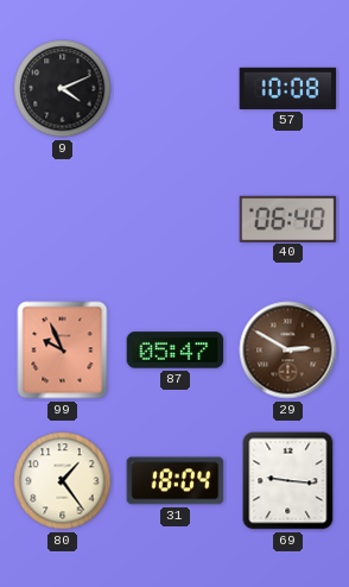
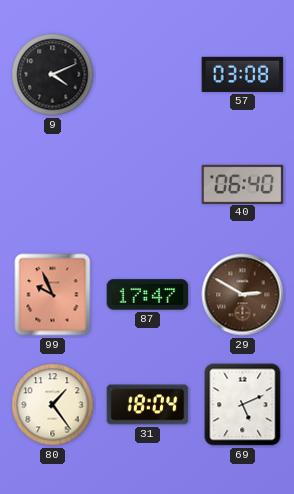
57: 10:08 -> 03:08
87: 05:47 -> 17:47
69: 9:16 -> 5:11
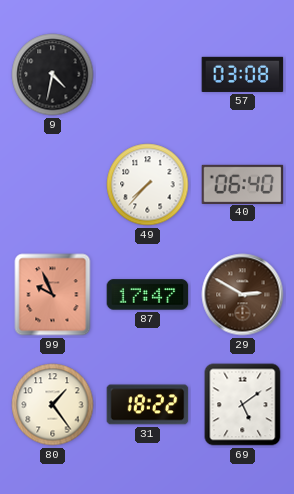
9: 4:11 -> 4:32
49: none -> 7:37
31: 18:04 -> 18:22
69: 5:11 -> 5:09
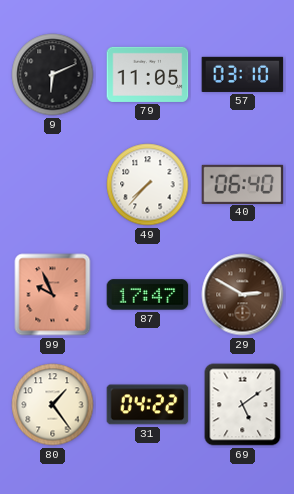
9: 4:32 -> 6:11
79: none -> 11:05
57: 03:08 -> 03:10
31: 18:22 -> 04:22
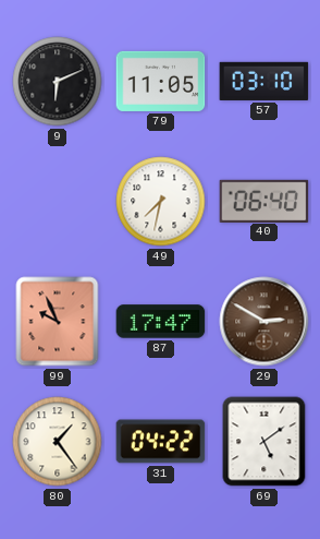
49: 7:37 -> 7:32
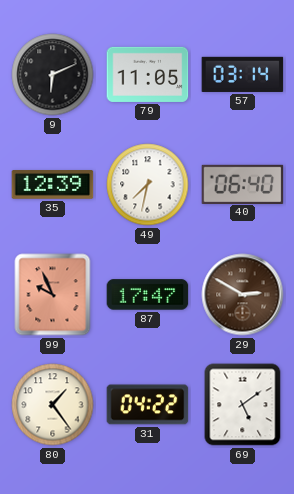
57: 03:10 -> 03:14
35: none -> 12:39
